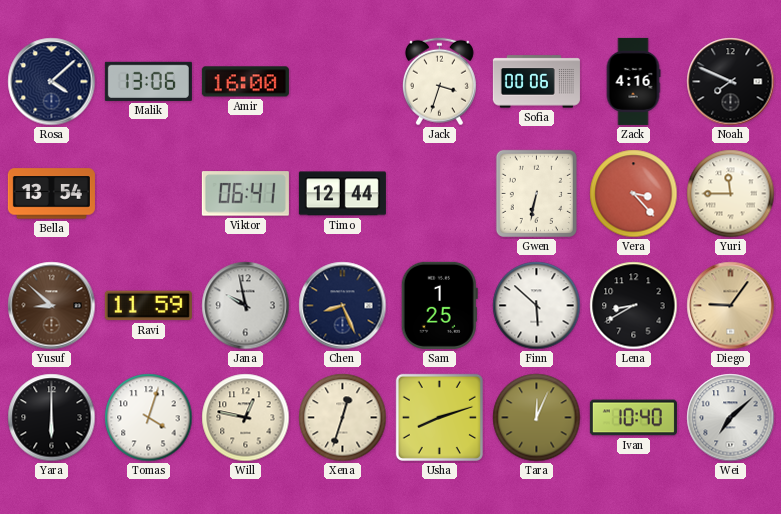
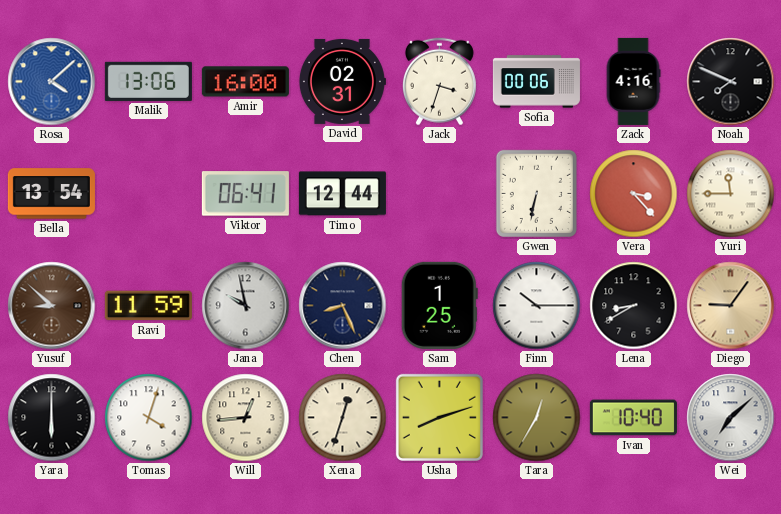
Rosa dial: navy -> blue
David: none -> 02:31
Finn: 5:52 -> 10:15
Will: 12:47 -> 12:44
Tara: 12:04 -> 12:35
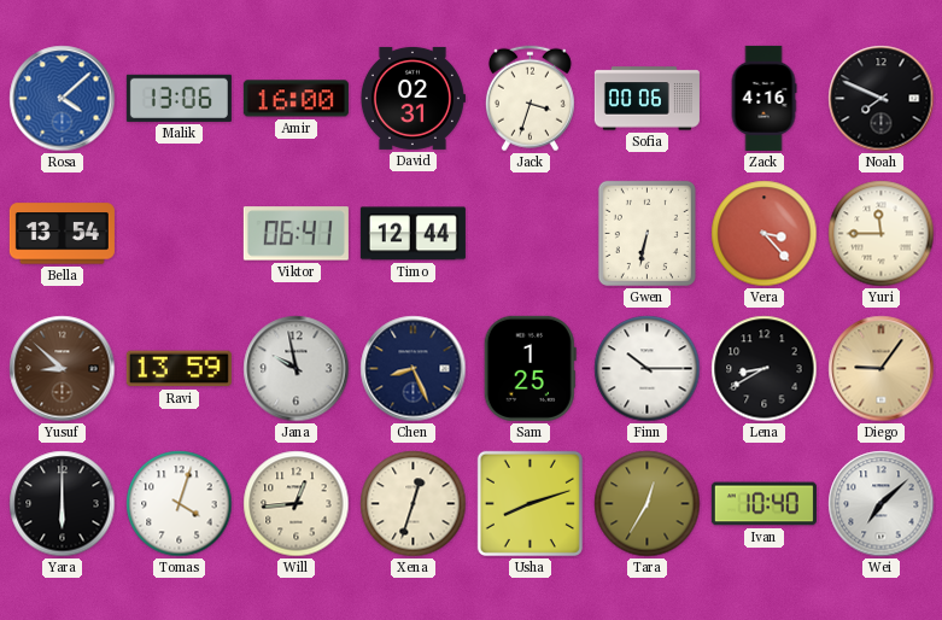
Ravi: 11:59 -> 13:59
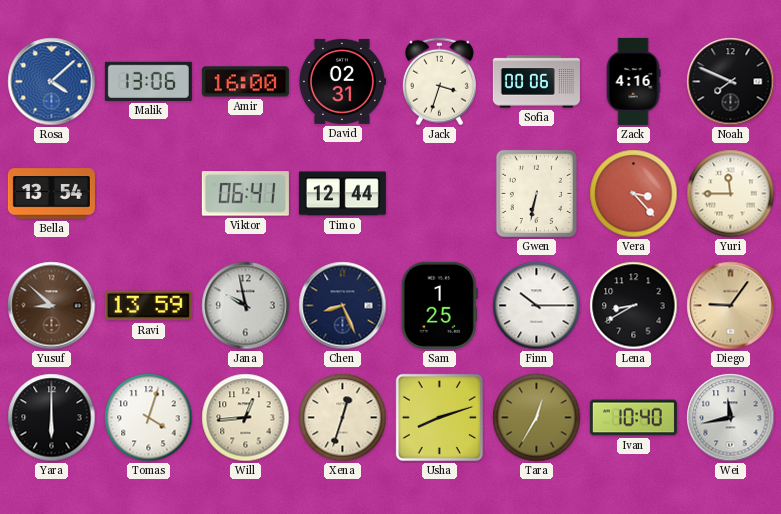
Wei: 7:08 -> 11:43
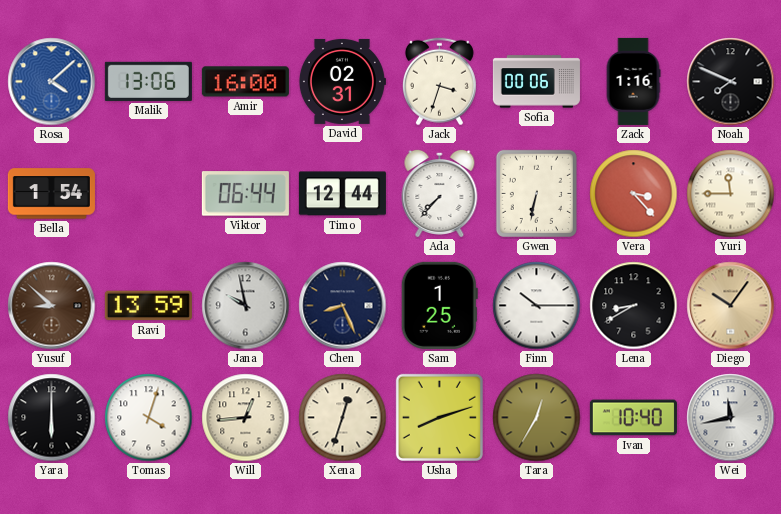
Zack: 4:16 -> 1:16
Bella: 13:54 -> 1:54
Viktor: 06:41 -> 06:44
Ada: none -> 7:37
Diego: 9:06 -> 10:06
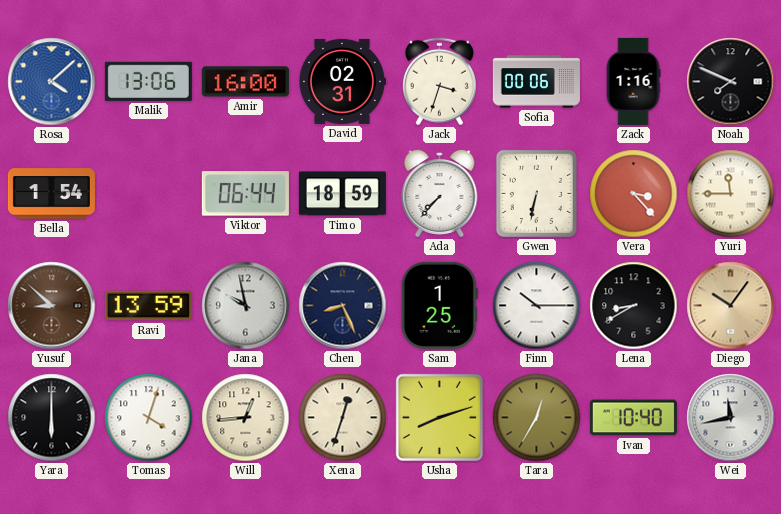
Timo: 12:44 -> 18:59
